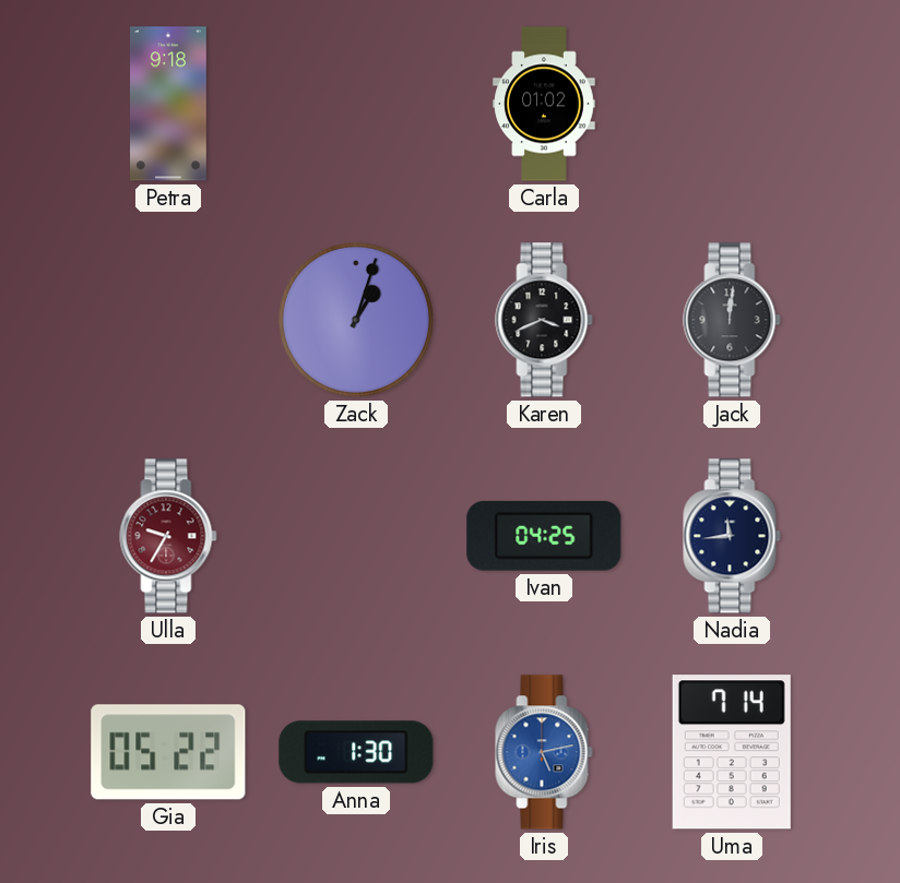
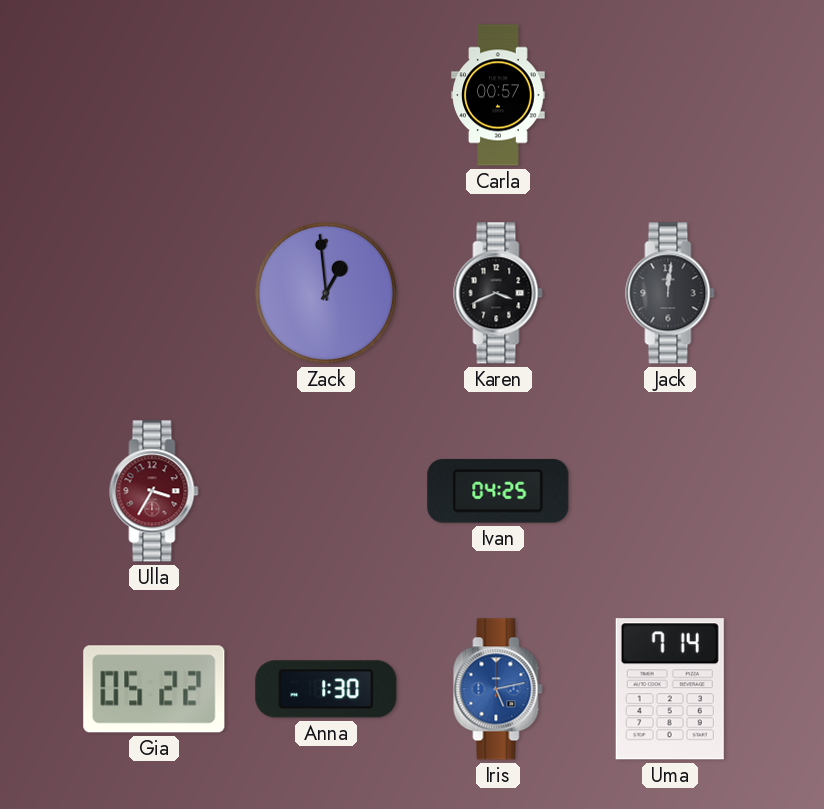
Petra: 9:18 -> none
Carla: 01:02 -> 00:57
Zack: 1:03 -> 12:59
Ulla: 9:35 -> 3:35
Nadia: 11:44 -> none
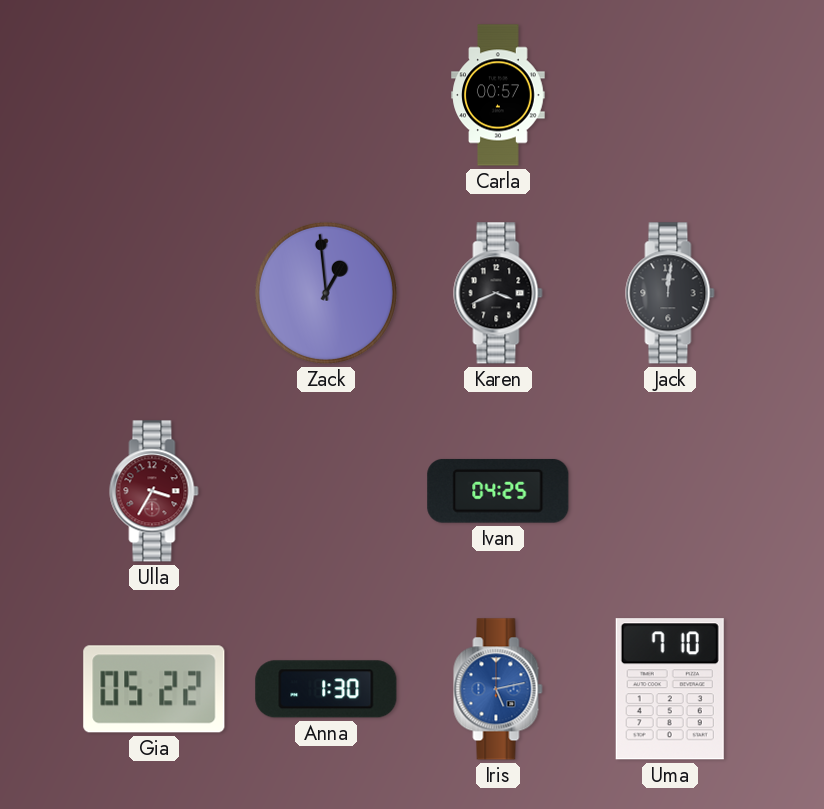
Uma: 7:14 -> 7:10
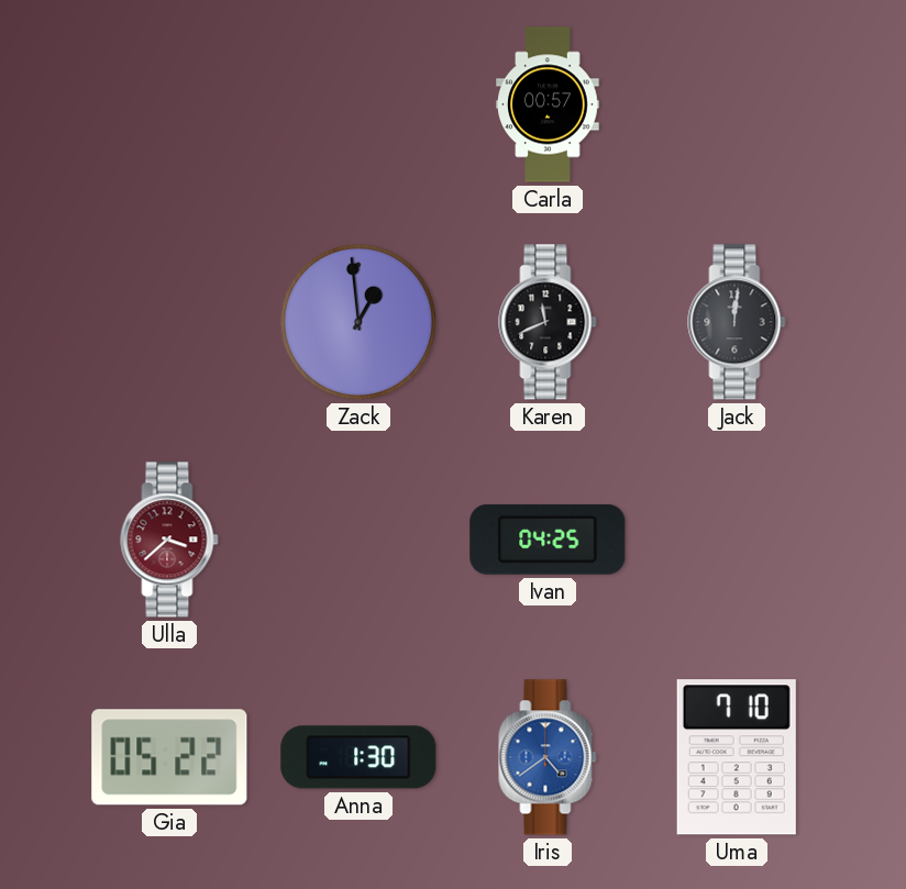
Karen: 3:41 -> 11:41
Ulla: 3:35 -> 3:38
Iris: 5:13 -> 4:39
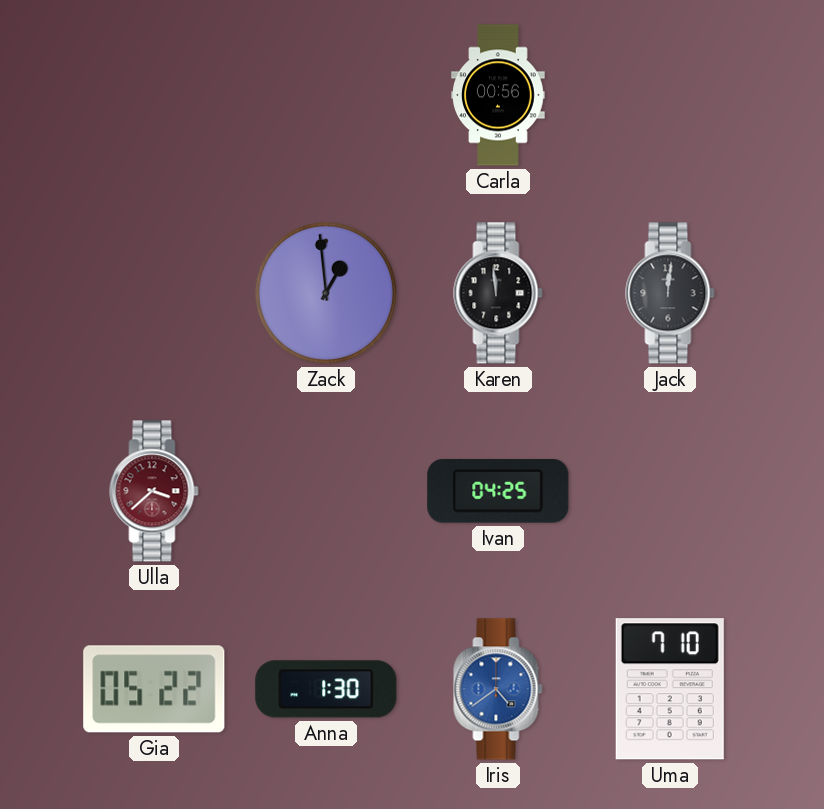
Carla: 00:57 -> 00:56
Karen: 11:41 -> 11:59
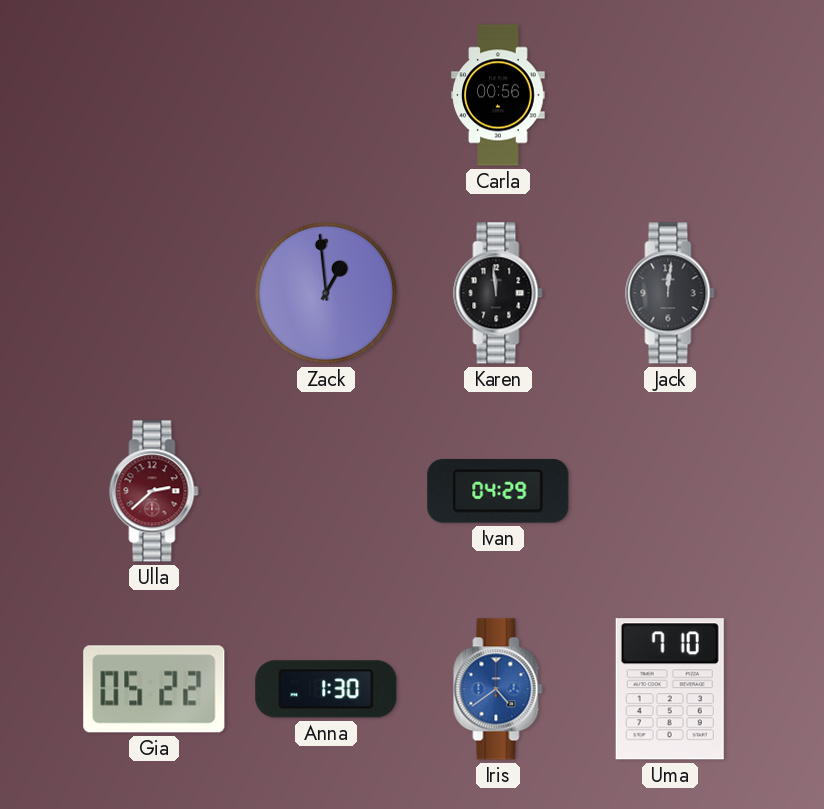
Ulla: 3:38 -> 2:38
Ivan: 04:25 -> 04:29
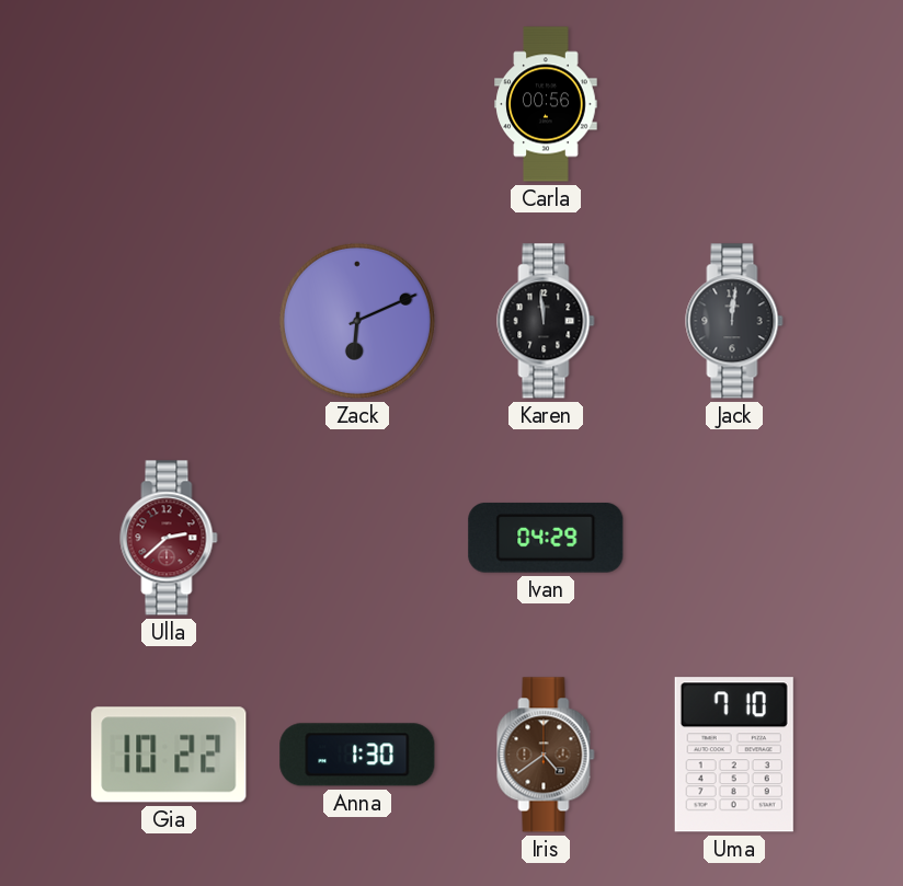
Zack: 12:59 -> 6:11
Gia: 05:22 -> 10:22
Iris dial: blue -> brown
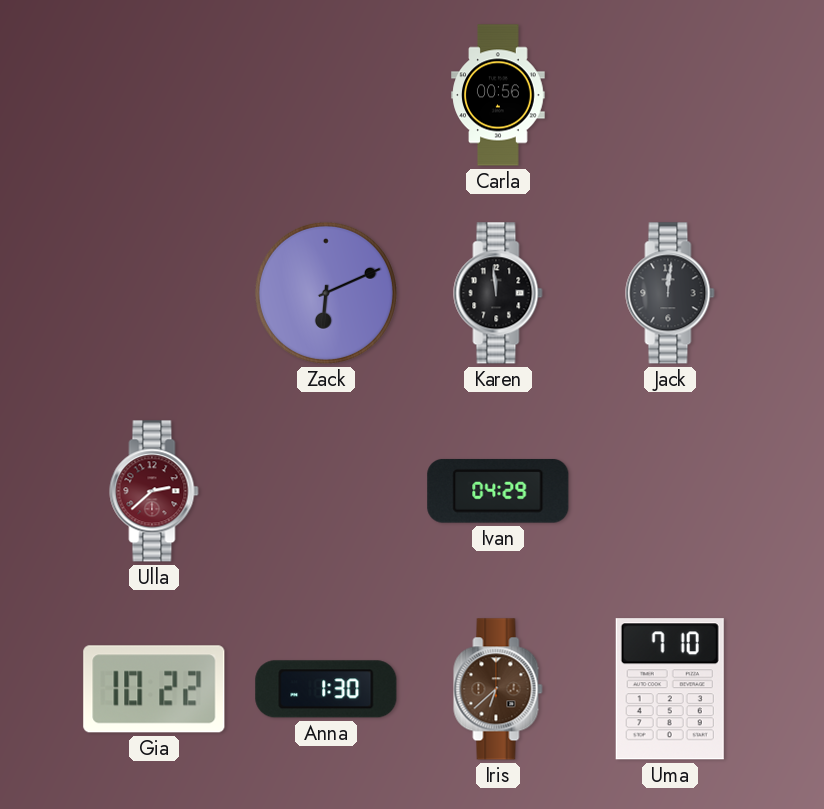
Iris: 4:39 -> 6:38
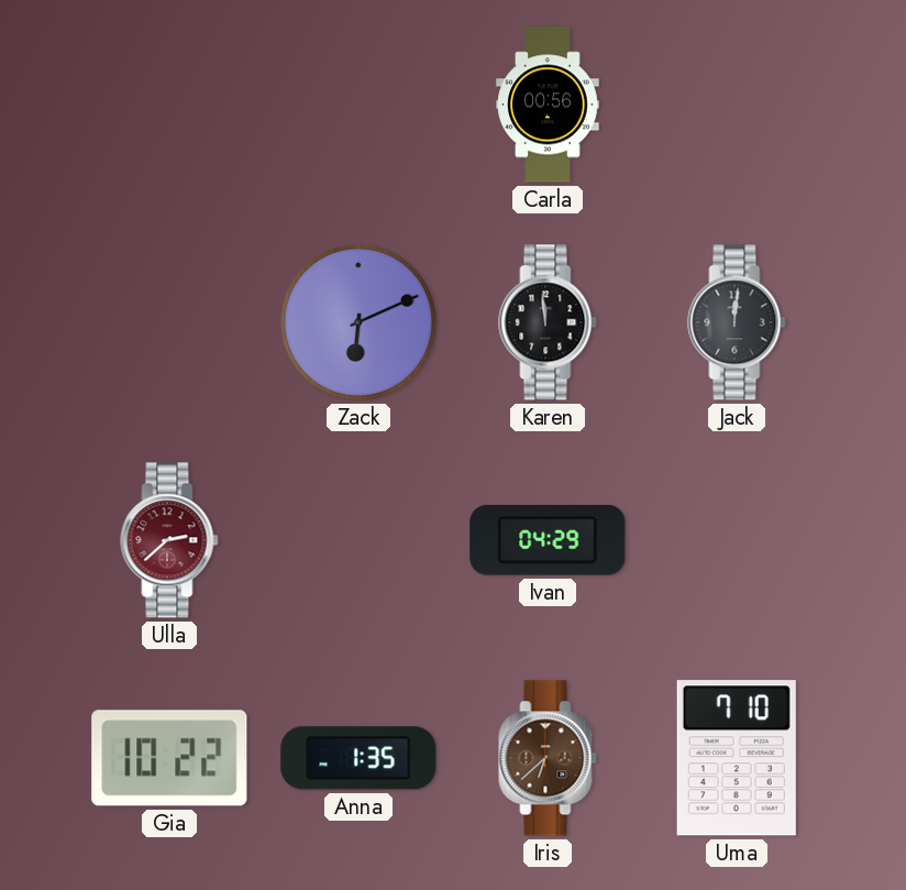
Anna: 1:30 -> 1:35
